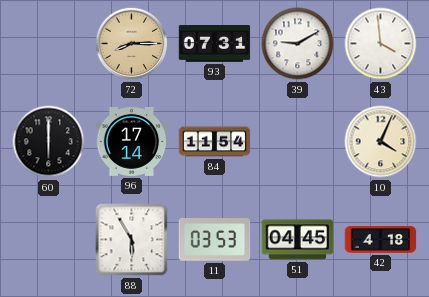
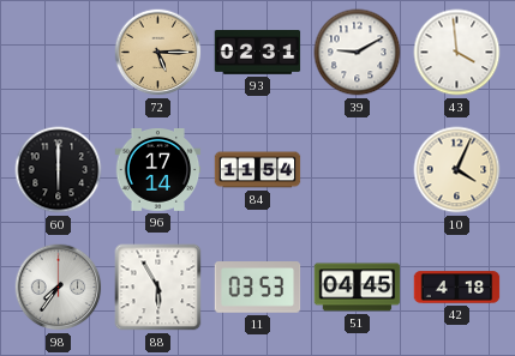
72: 8:15 -> 5:15
93: 07:31 -> 02:31
98: none -> 7:36
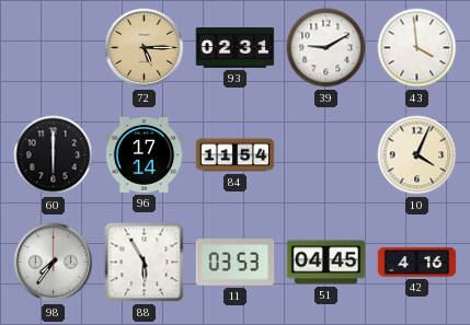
42: 4:18 -> 4:16
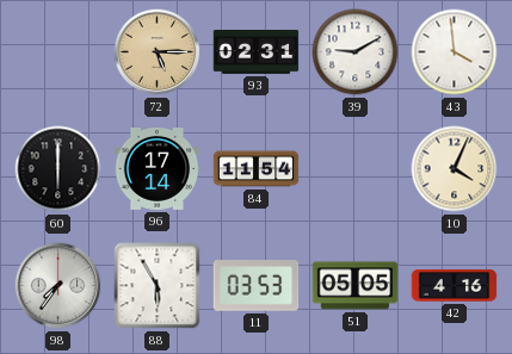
51: 04:45 -> 05:05
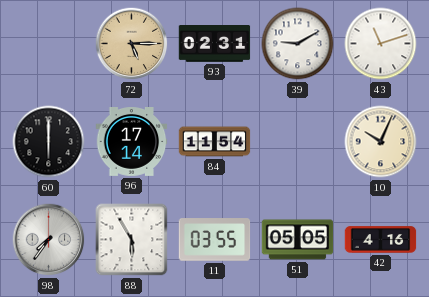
43: 3:59 -> 11:12
10: 4:04 -> 10:04
11: 03:53 -> 03:55
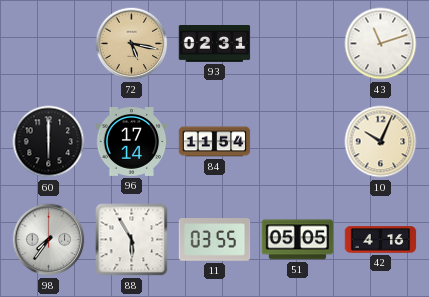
72: 5:15 -> 5:17
39: 9:10 -> none
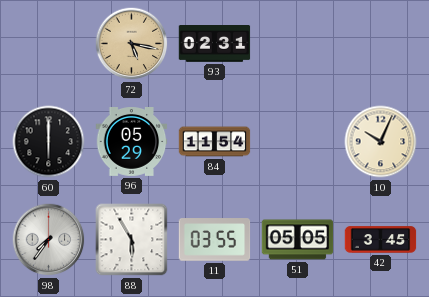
43: 11:12 -> none
96: 17:14 -> 05:29
42: 4:16 -> 3:45
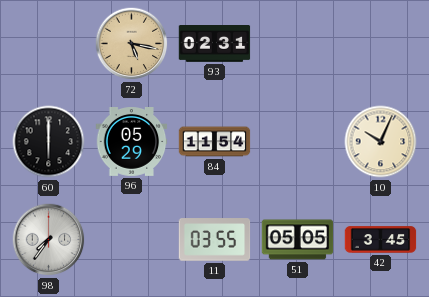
88: 5:55 -> none
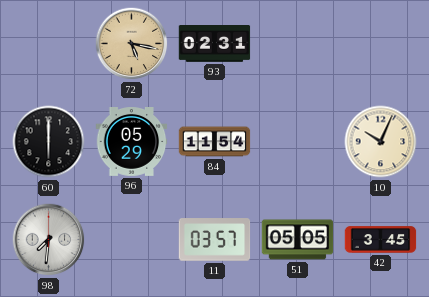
98: 7:36 -> 7:31
11: 03:55 -> 03:57
